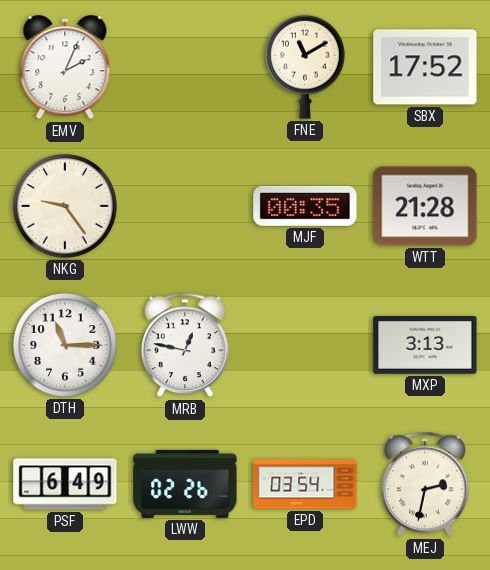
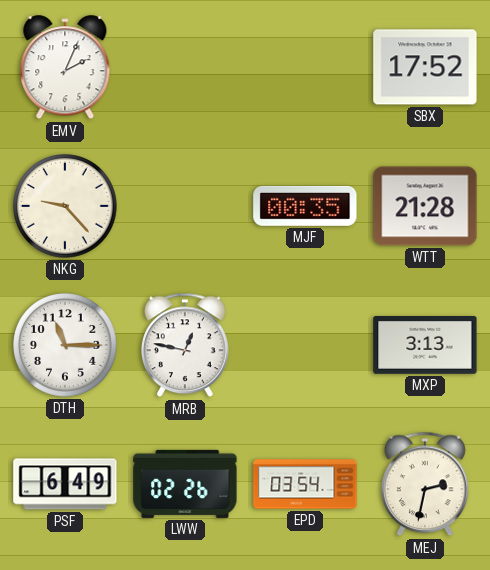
FNE: 11:10 -> none
NKG: 9:24 -> 9:23
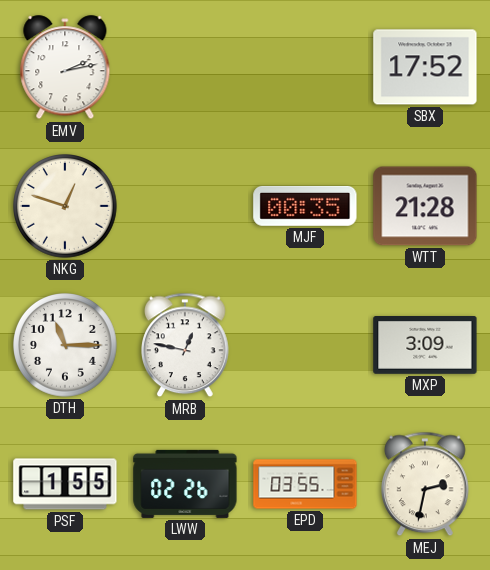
EMV: 2:04 -> 2:13
NKG: 9:23 -> 12:48
MXP: 3:13 -> 3:09
PSF: 6:49 -> 1:55
EPD: 03:54 -> 03:55
